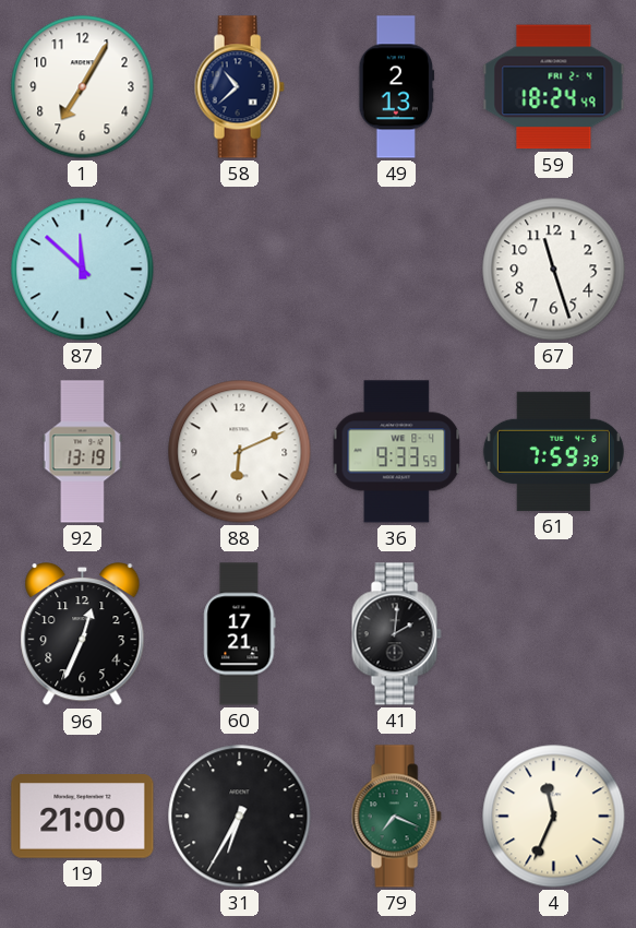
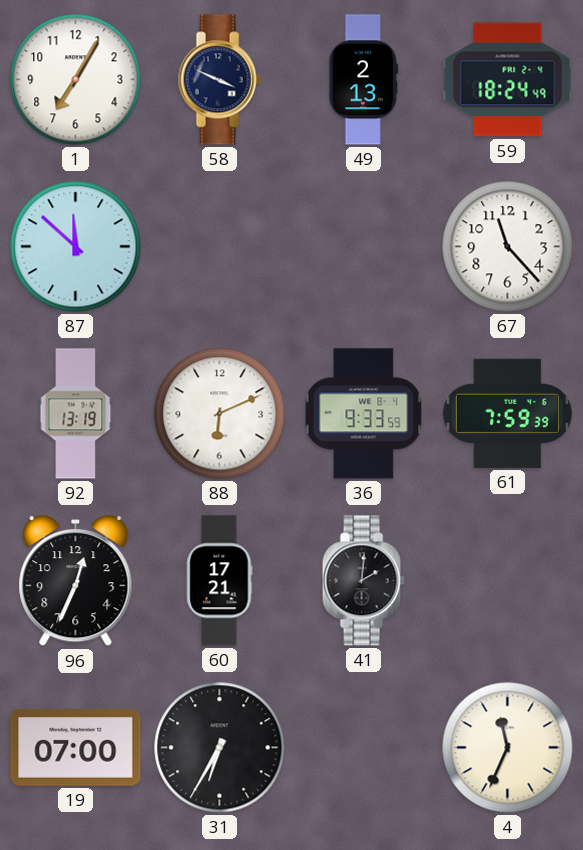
58: 10:38 -> 3:49
67: 11:27 -> 11:23
19: 21:00 -> 07:00
79: 7:19 -> none
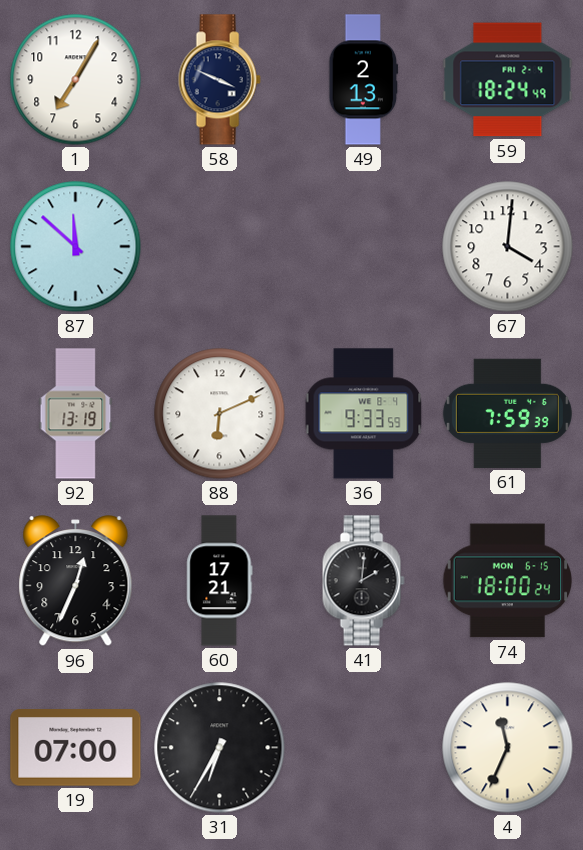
67: 11:23 -> 4:01
74: none -> 18:00
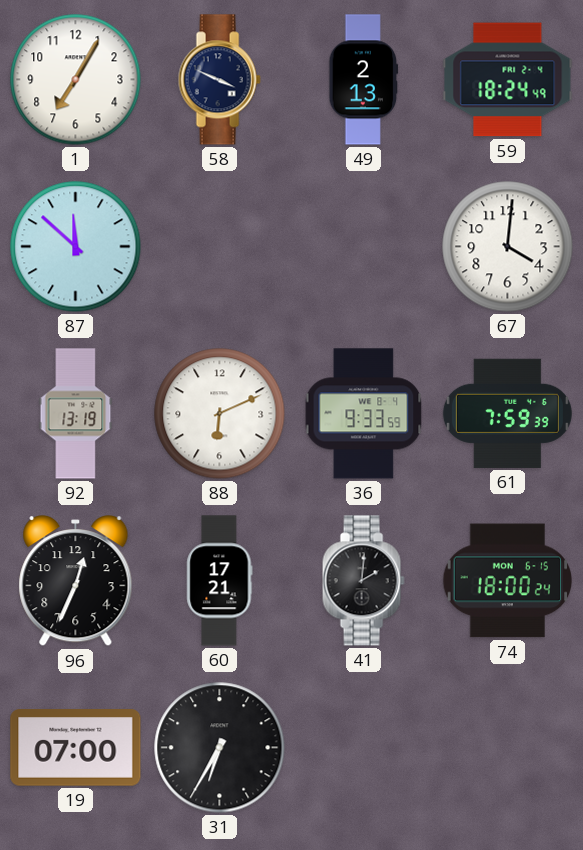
4: 11:34 -> none
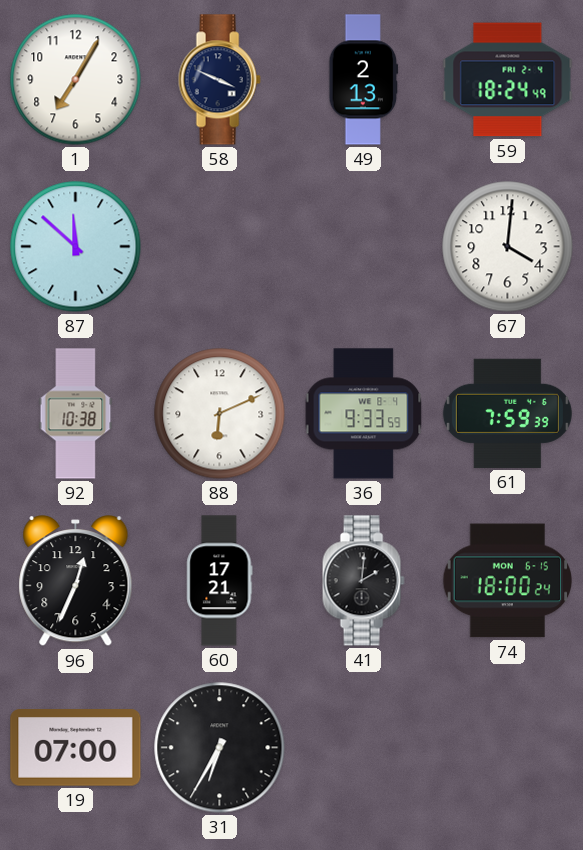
92: 13:19 -> 10:38
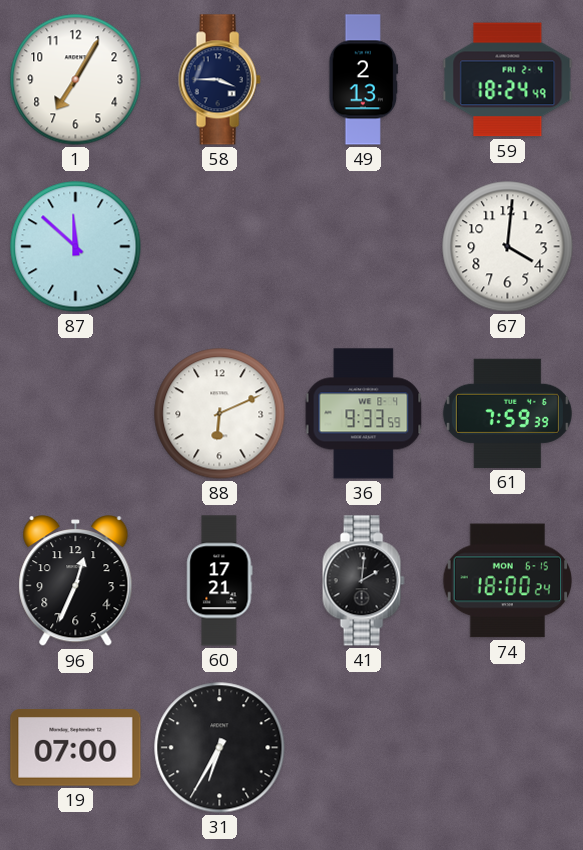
58: 3:49 -> 3:45
92: 10:38 -> none
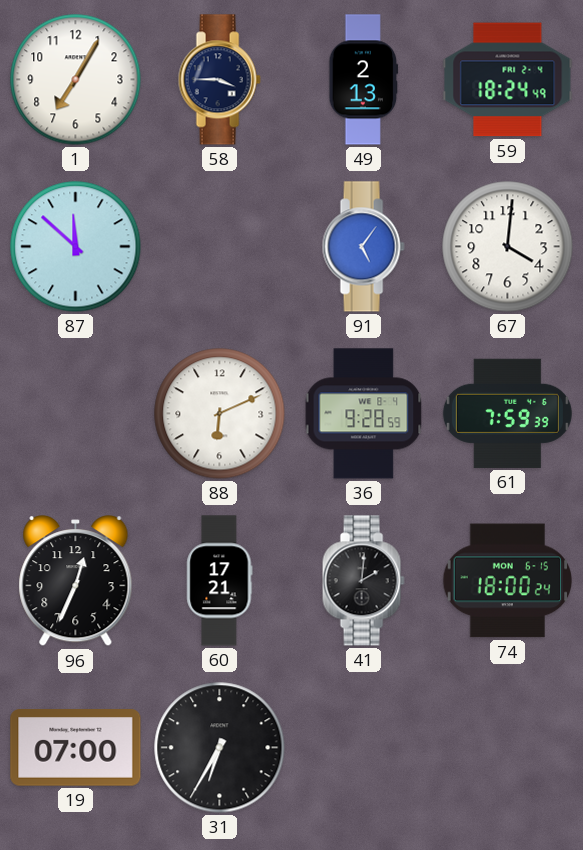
91: none -> 5:06
36: 9:33 -> 9:28
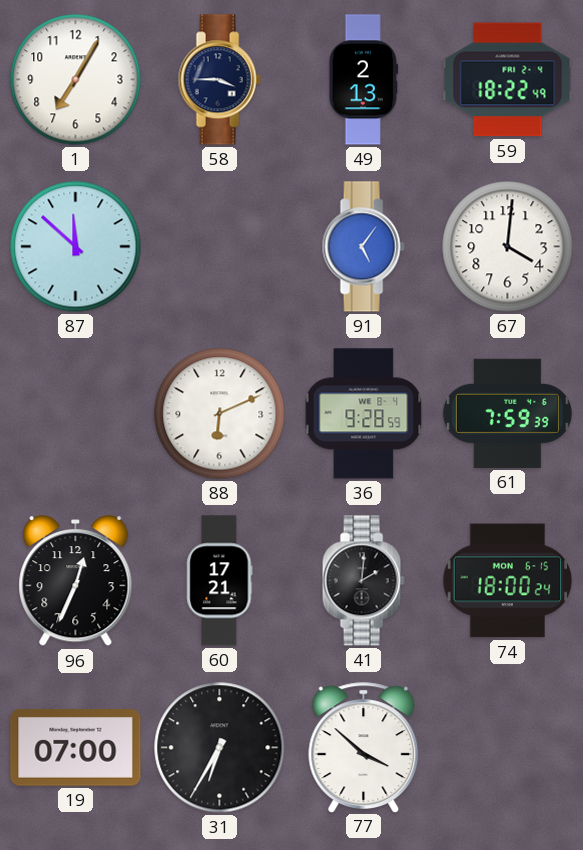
59: 18:24 -> 18:22
77: none -> 3:52
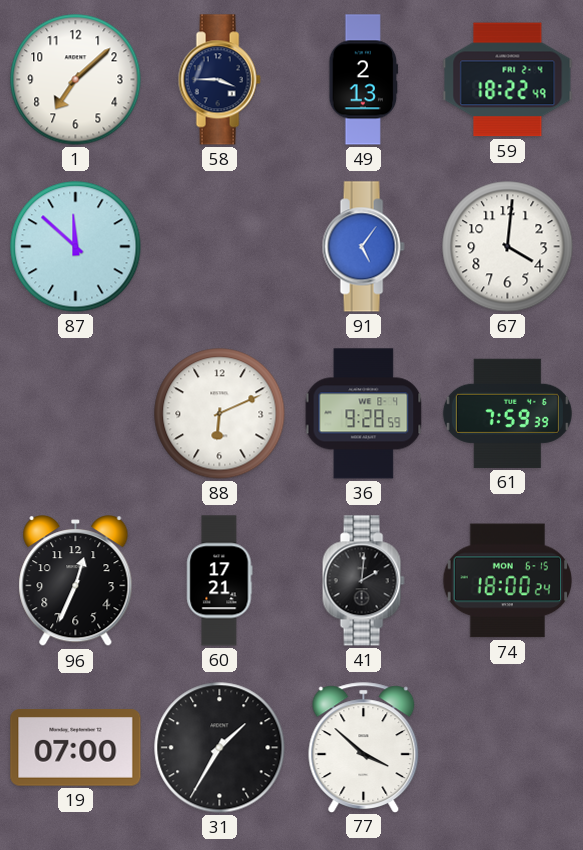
1: 7:05 -> 7:08
31: 6:35 -> 1:35
